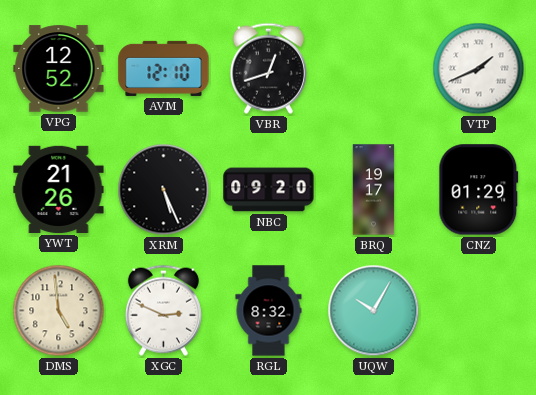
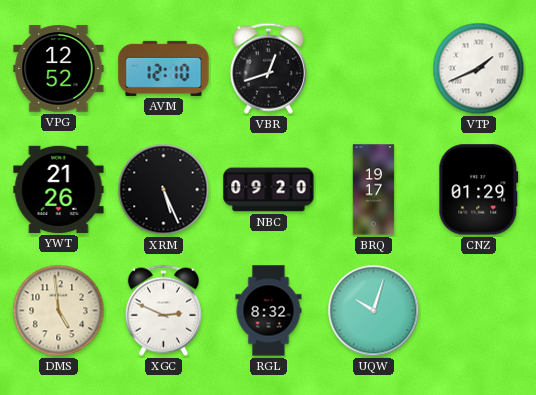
UQW: 10:05 -> 10:03
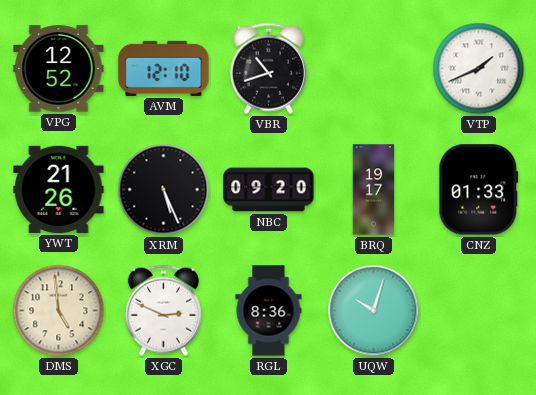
VBR: 12:42 -> 10:42
CNZ: 01:29 -> 01:33
RGL: 8:32 -> 8:36
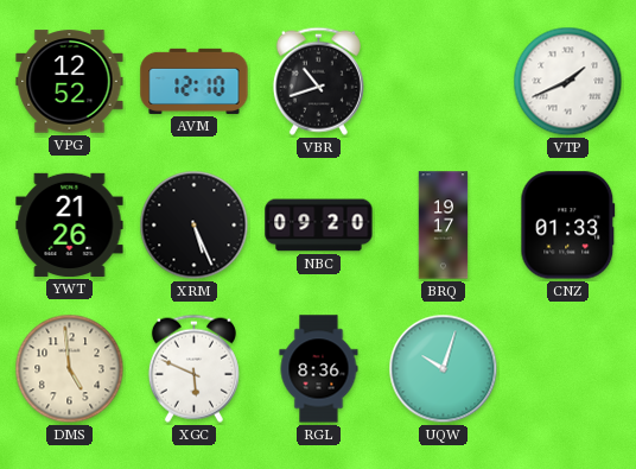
XGC: 2:49 -> 5:49
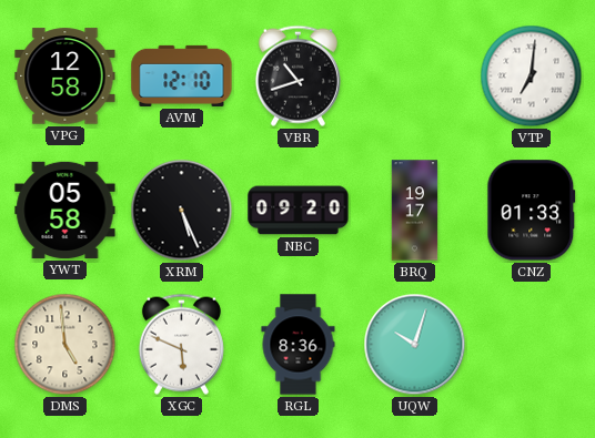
VPG: 12:52 -> 12:58
VTP: 1:41 -> 7:01
YWT: 21:26 -> 05:58
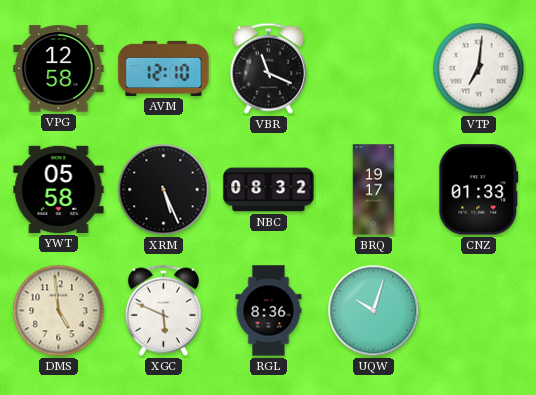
VBR: 10:42 -> 11:19
NBC: 09:20 -> 08:32
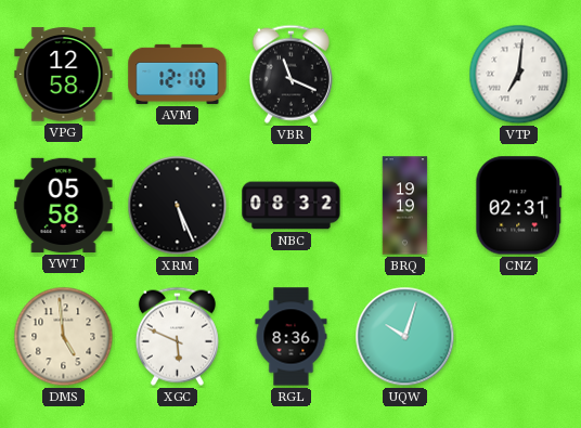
BRQ: 19:17 -> 19:19
CNZ: 01:33 -> 02:31
